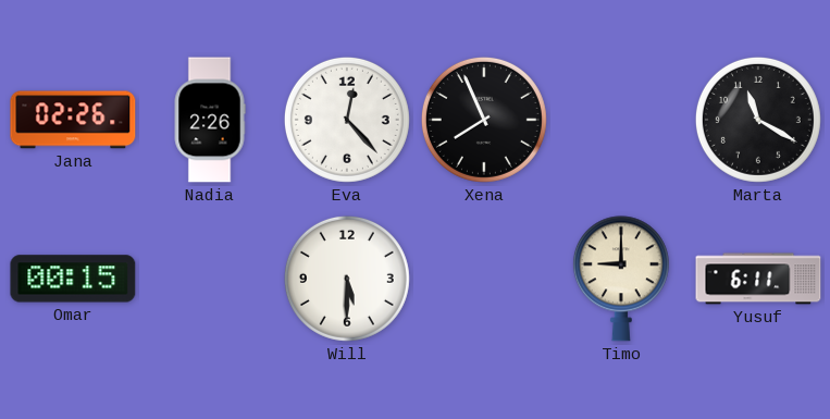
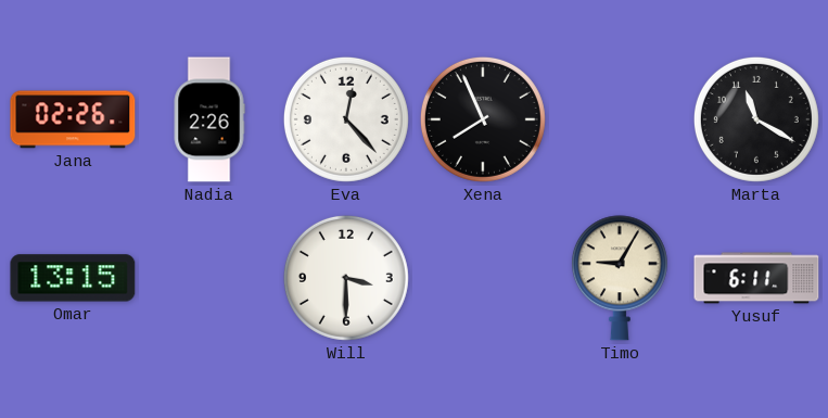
Omar: 00:15 -> 13:15
Will: 5:30 -> 3:30
Timo: 9:00 -> 9:05
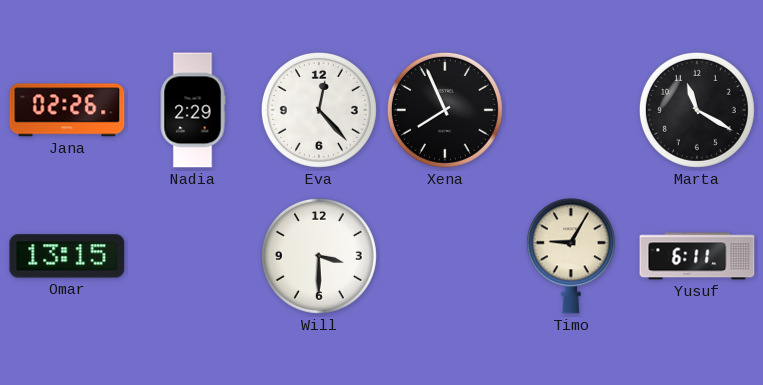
Nadia: 2:26 -> 2:29
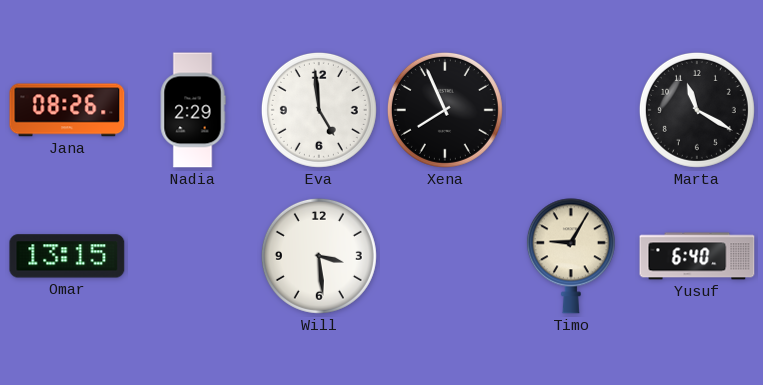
Jana: 02:26 -> 08:26
Eva: 12:23 -> 4:59
Will: 3:30 -> 3:29
Yusuf: 6:11 -> 6:40
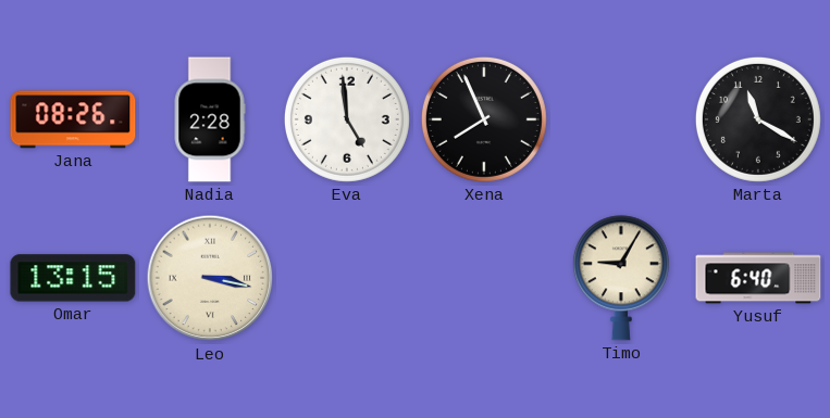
Nadia: 2:29 -> 2:28
Leo: none -> 3:17
Will: 3:29 -> none
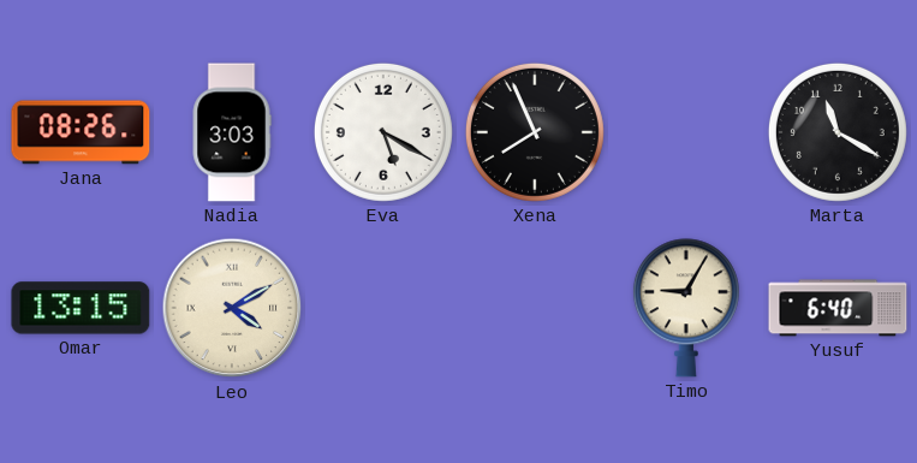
Nadia: 2:28 -> 3:03
Eva: 4:59 -> 5:20
Leo: 3:17 -> 4:10
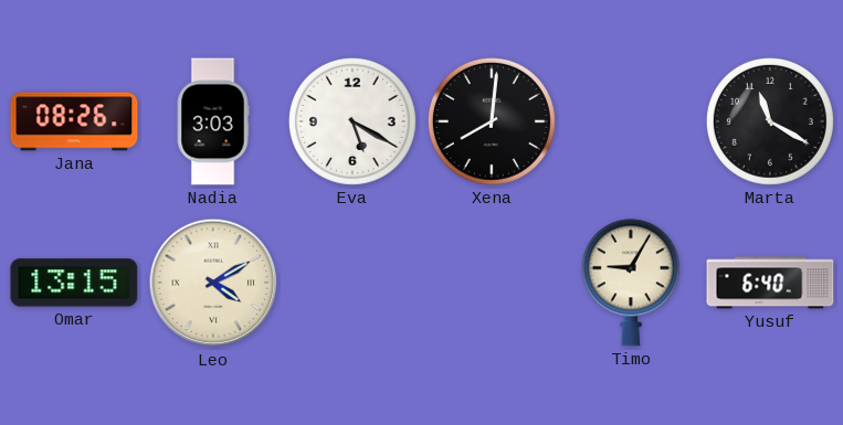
Xena: 7:56 -> 8:01
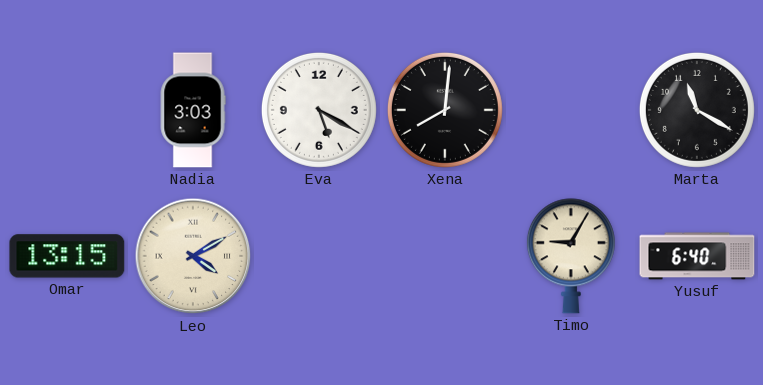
Jana: 08:26 -> none
